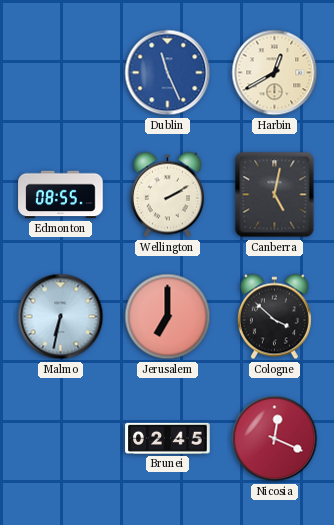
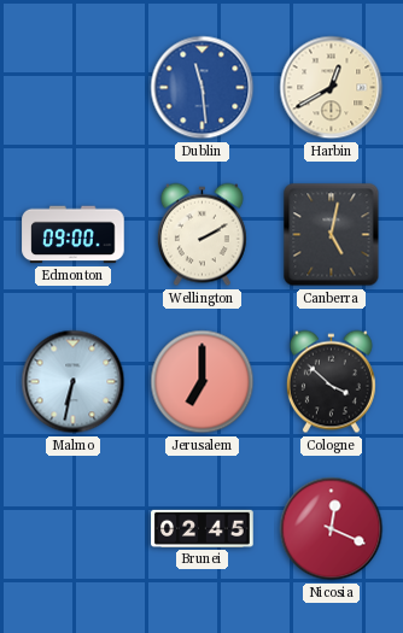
Dublin: 11:26 -> 11:29
Edmonton: 08:55 -> 09:00
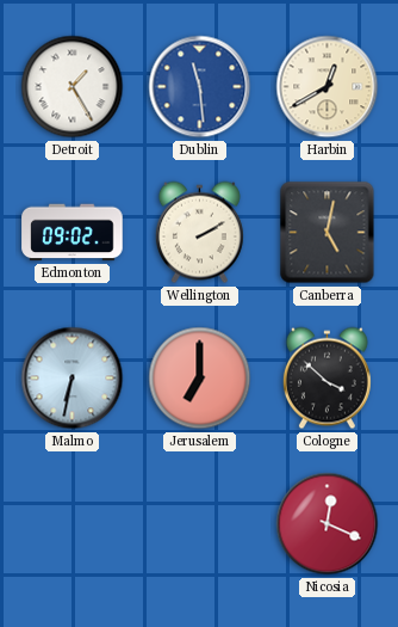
Detroit: none -> 1:25
Edmonton: 09:00 -> 09:02
Brunei: 02:45 -> none
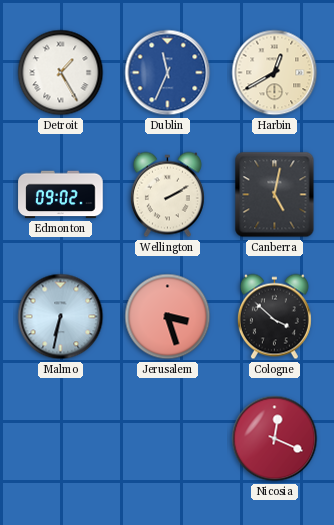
Dublin: 11:29 -> 11:34
Jerusalem: 7:00 -> 3:27
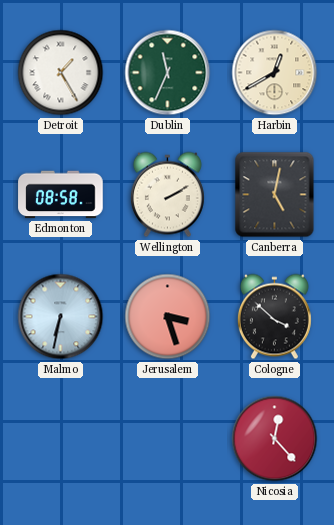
Dublin dial: blue -> green
Edmonton: 09:02 -> 08:58
Nicosia: 12:19 -> 12:23
